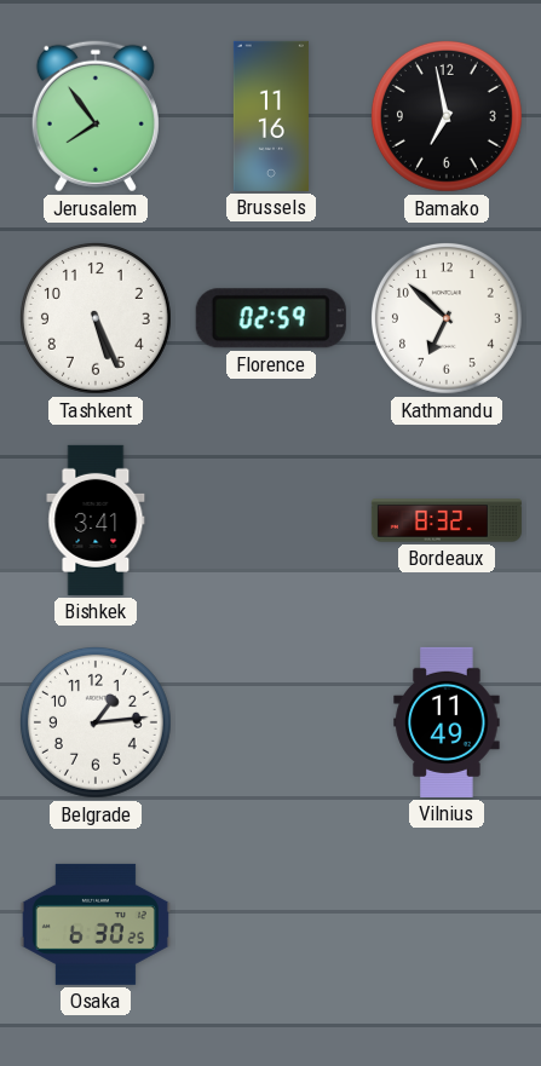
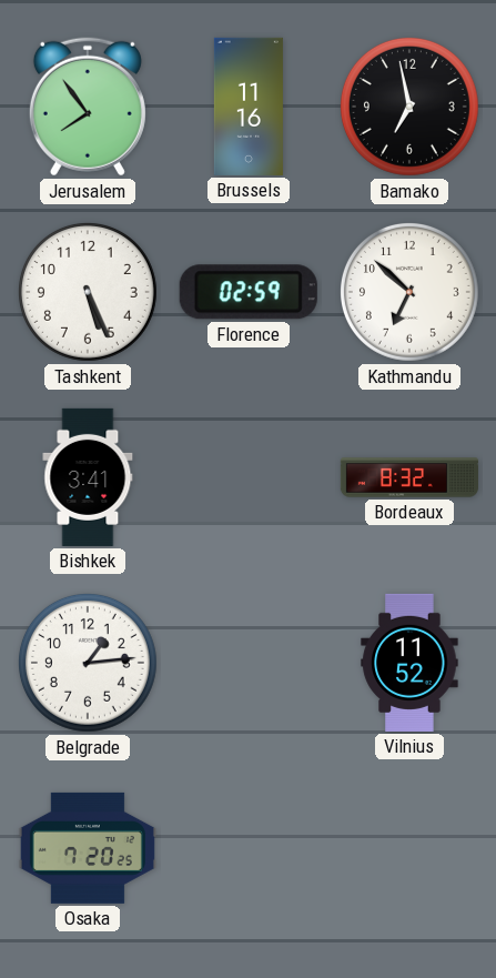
Vilnius: 11:49 -> 11:52
Osaka: 6:30 -> 7:20
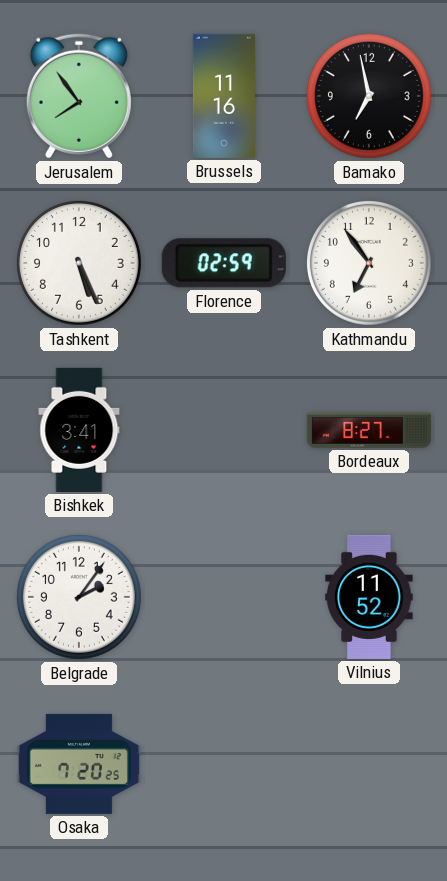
Kathmandu: 6:52 -> 6:54
Bordeaux: 8:32 -> 8:27
Belgrade: 1:14 -> 2:06
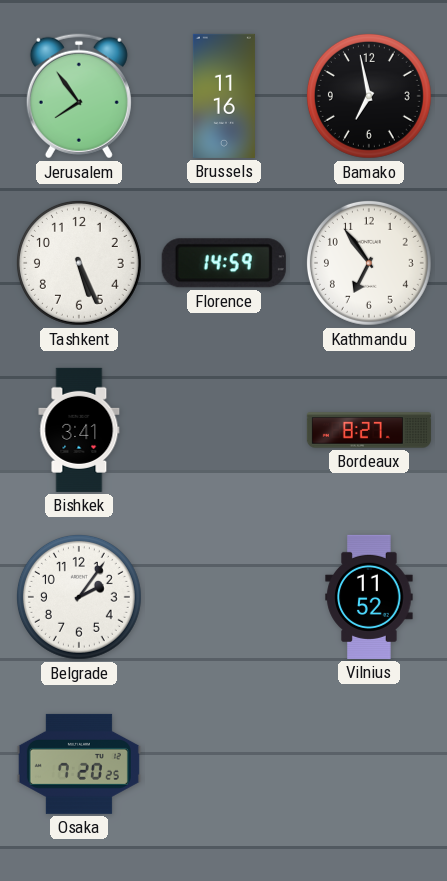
Florence: 02:59 -> 14:59
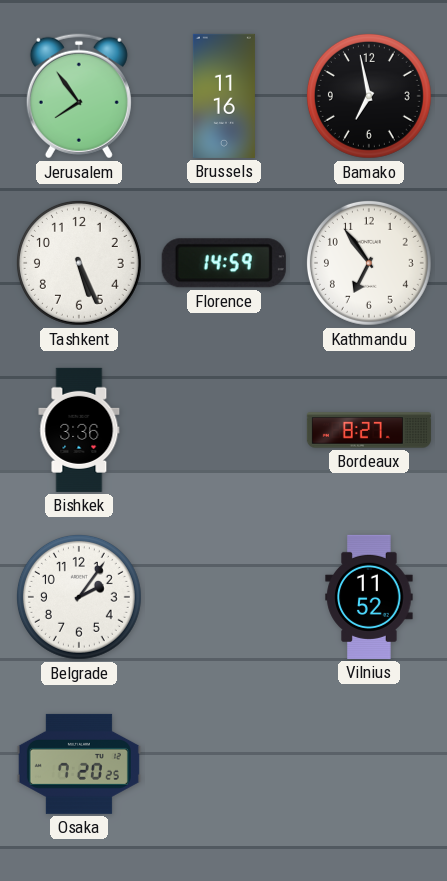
Bishkek: 3:41 -> 3:36
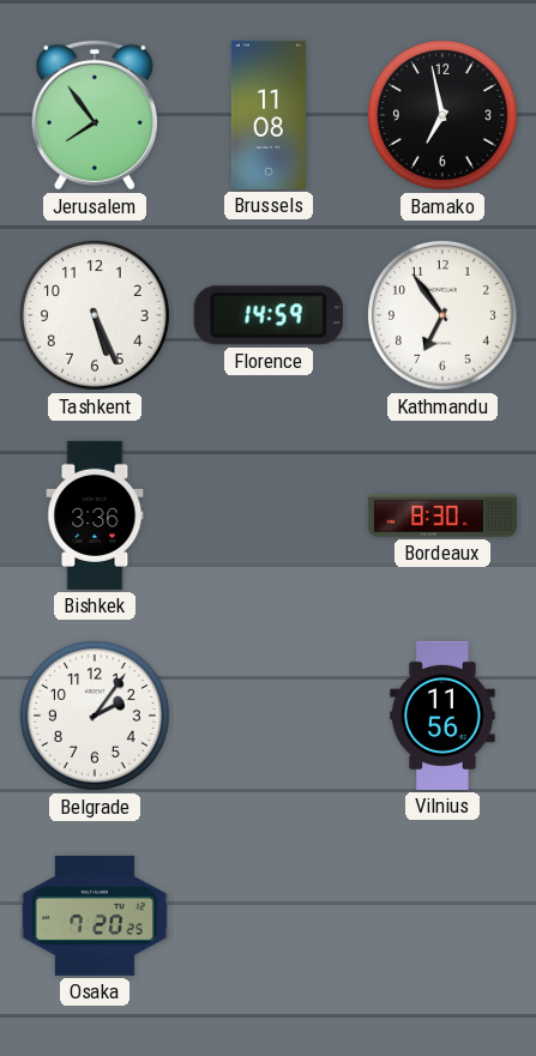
Brussels: 11:16 -> 11:08
Bordeaux: 8:27 -> 8:30
Vilnius: 11:52 -> 11:56
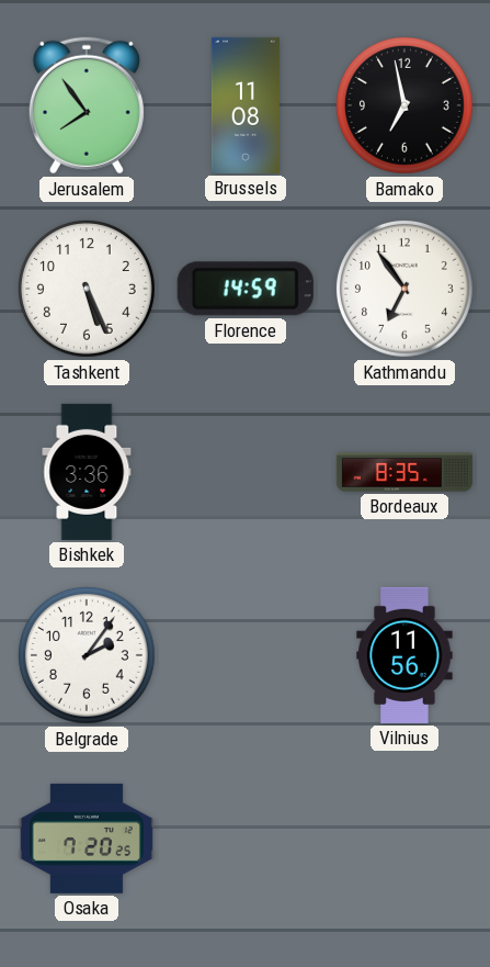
Bordeaux: 8:30 -> 8:35
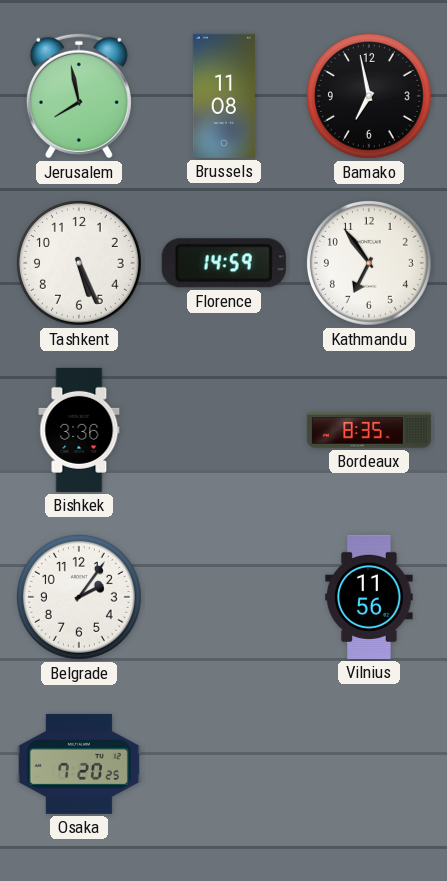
Jerusalem: 7:54 -> 7:58
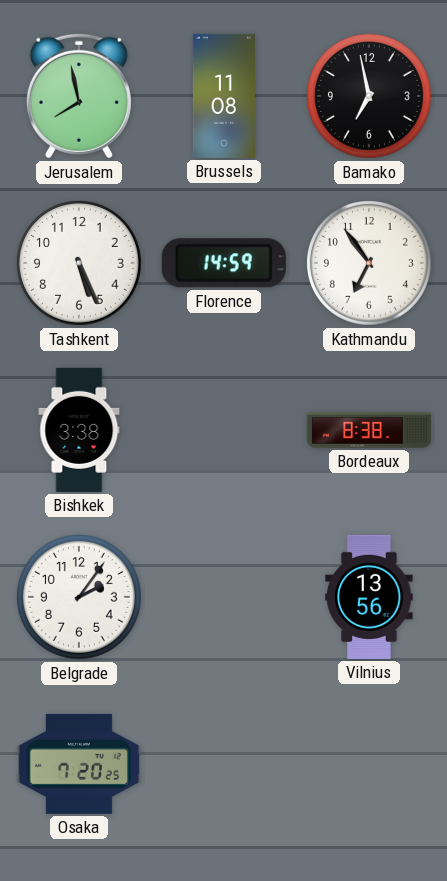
Bishkek: 3:36 -> 3:38
Bordeaux: 8:35 -> 8:38
Vilnius: 11:56 -> 13:56
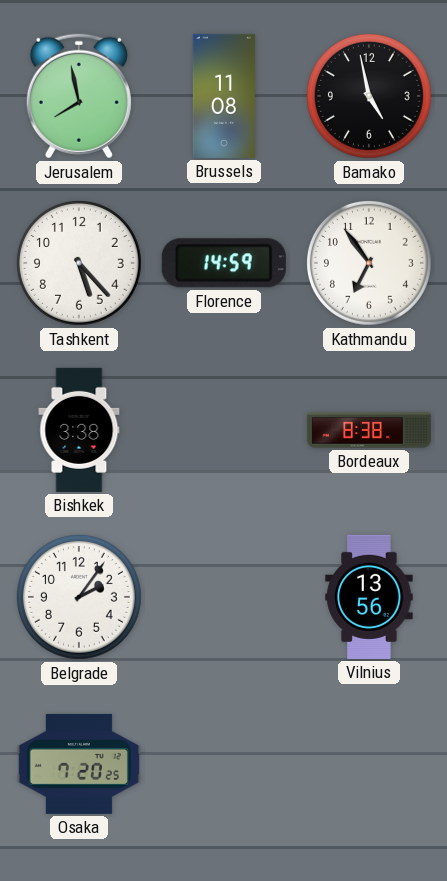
Bamako: 6:58 -> 4:58
Tashkent: 5:26 -> 5:23
